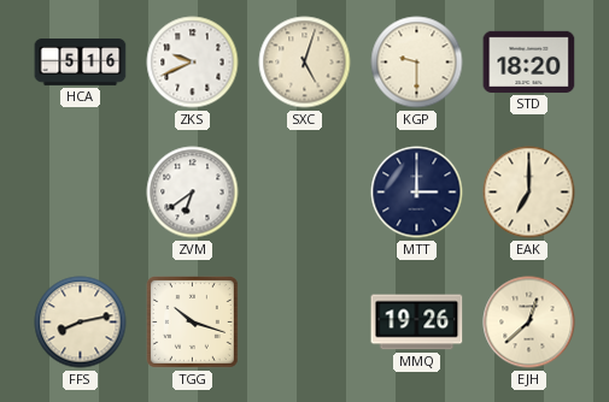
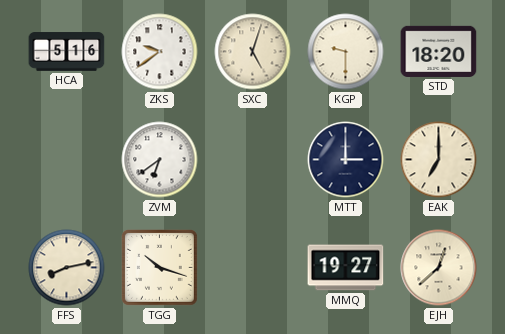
ZKS: 9:41 -> 9:39
MMQ: 19:26 -> 19:27
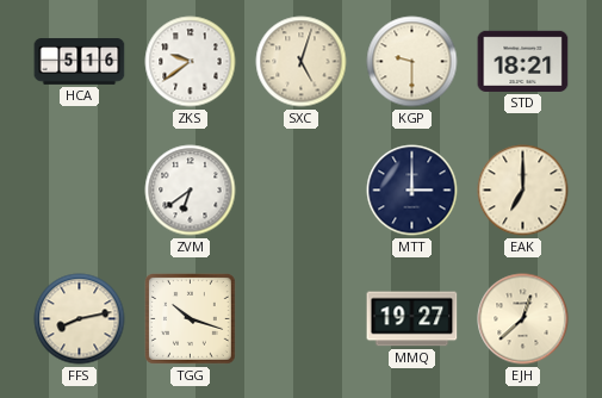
STD: 18:20 -> 18:21
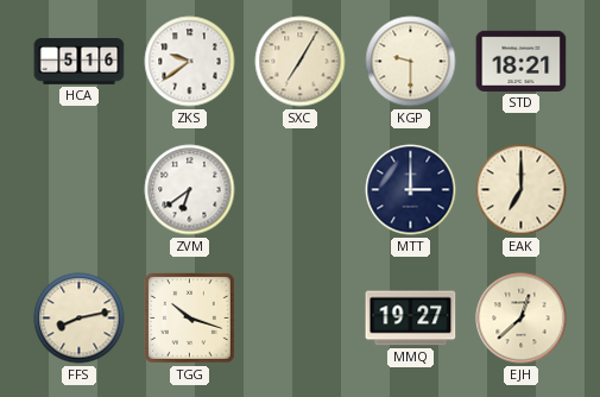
SXC: 5:03 -> 7:05
